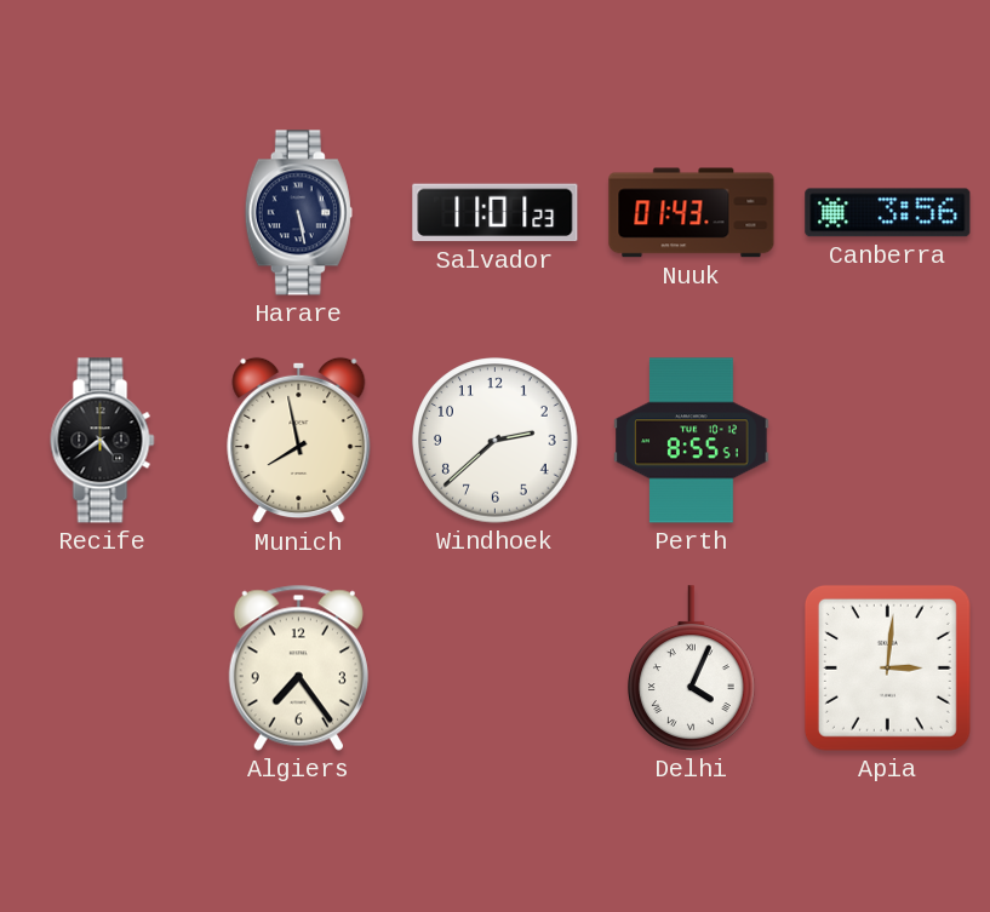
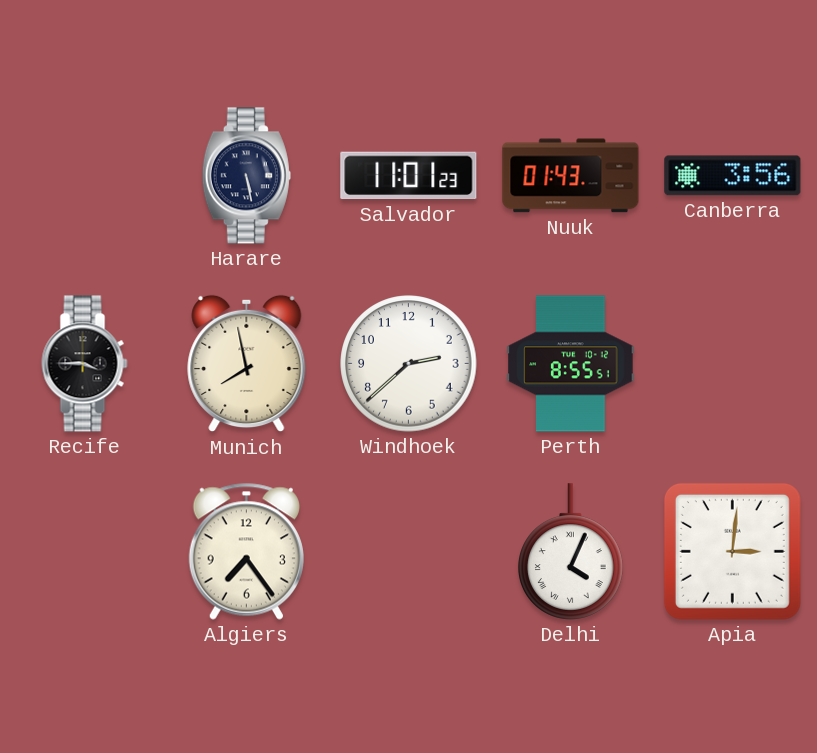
Recife: 4:39 -> 3:45
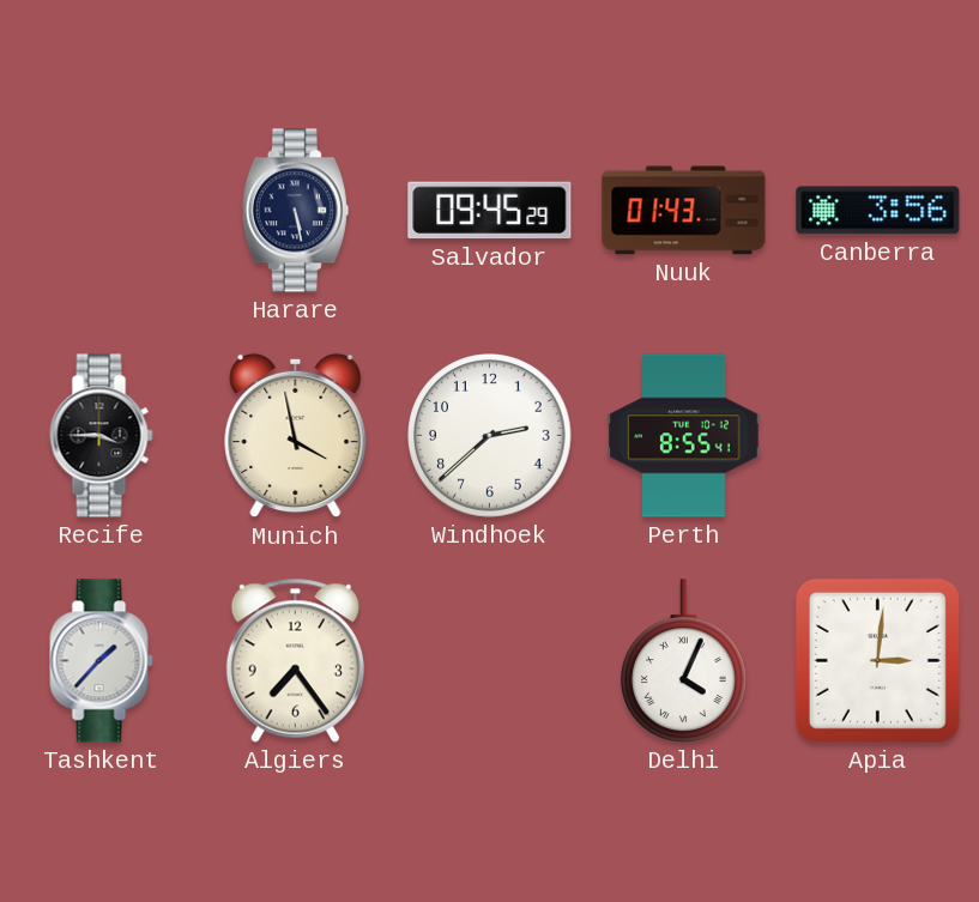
Salvador: 11:01 -> 09:45
Munich: 7:58 -> 3:58
Perth: 8:55:51 -> 8:55:41
Tashkent: none -> 1:37
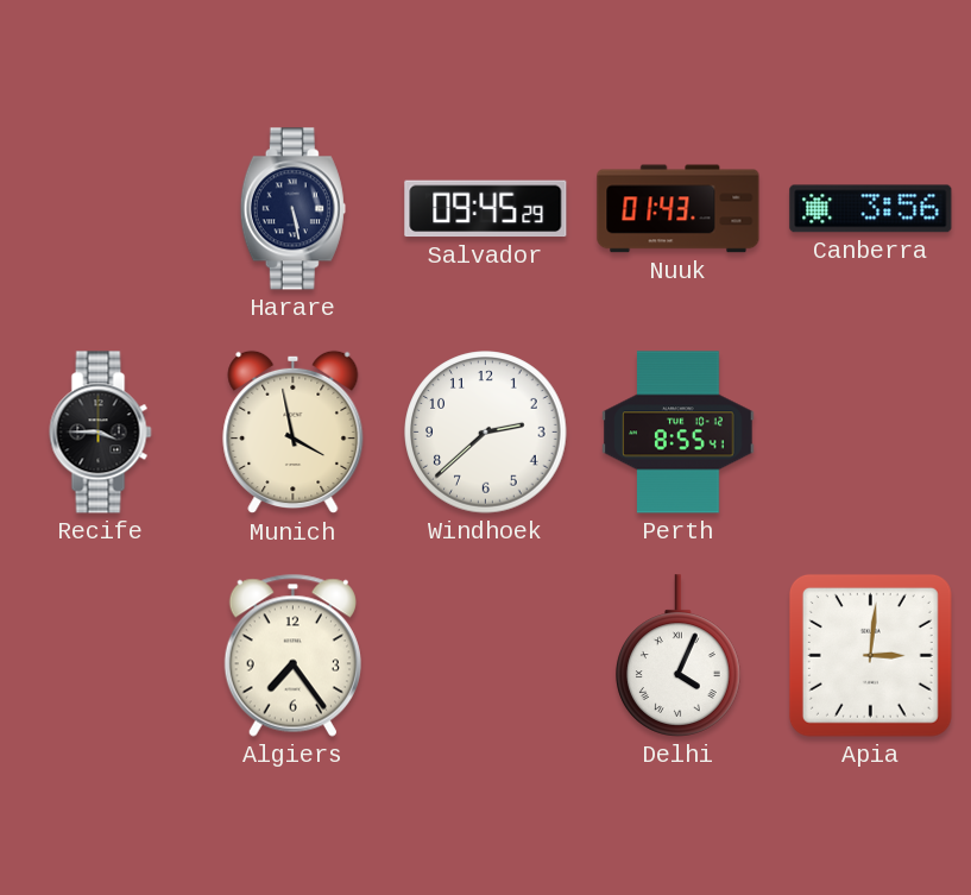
Tashkent: 1:37 -> none
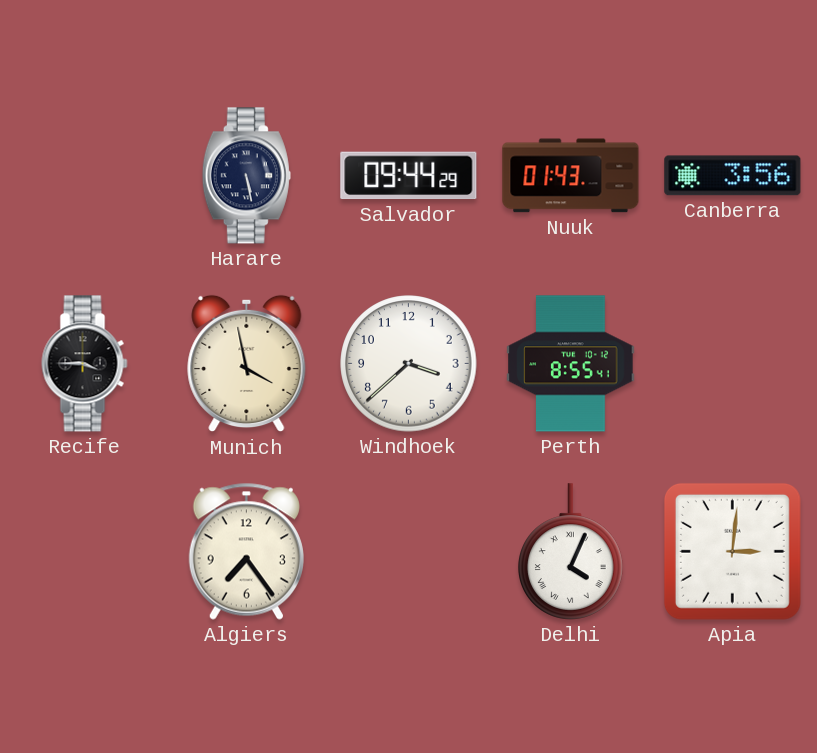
Salvador: 09:45 -> 09:44
Windhoek: 2:38 -> 3:38
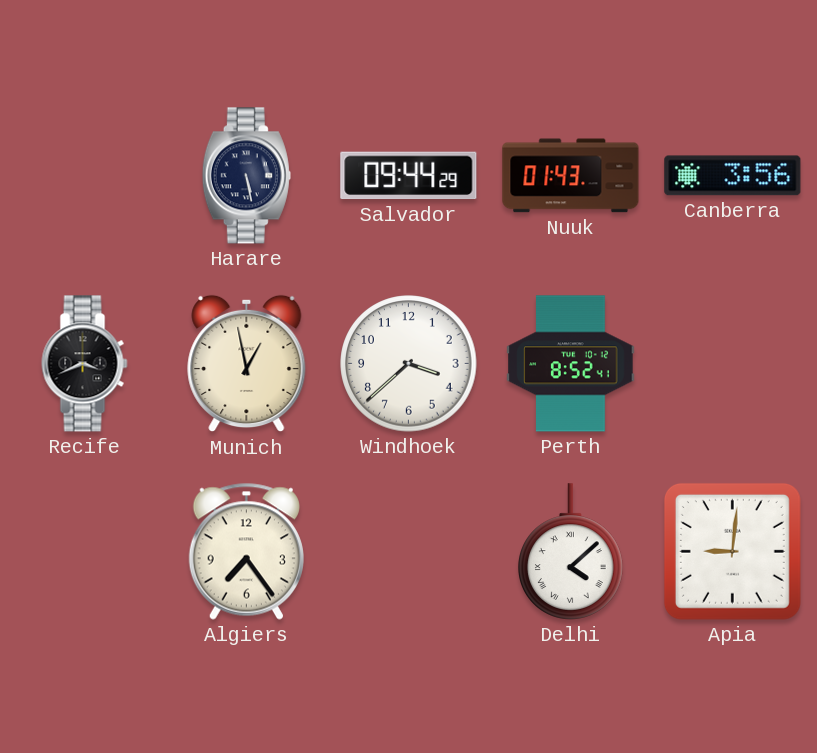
Recife: 3:45 -> 3:41
Munich: 3:58 -> 12:58
Perth: 8:55 -> 8:52
Delhi: 4:04 -> 4:08
Apia: 3:01 -> 9:01
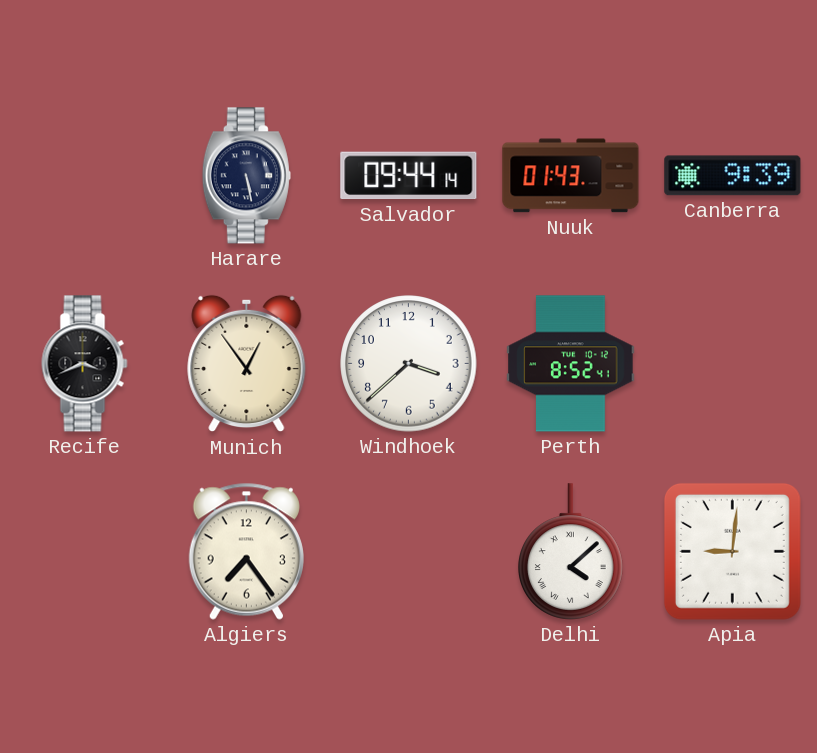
Salvador: 09:44:29 -> 09:44:14
Canberra: 3:56 -> 9:39
Munich: 12:58 -> 12:54
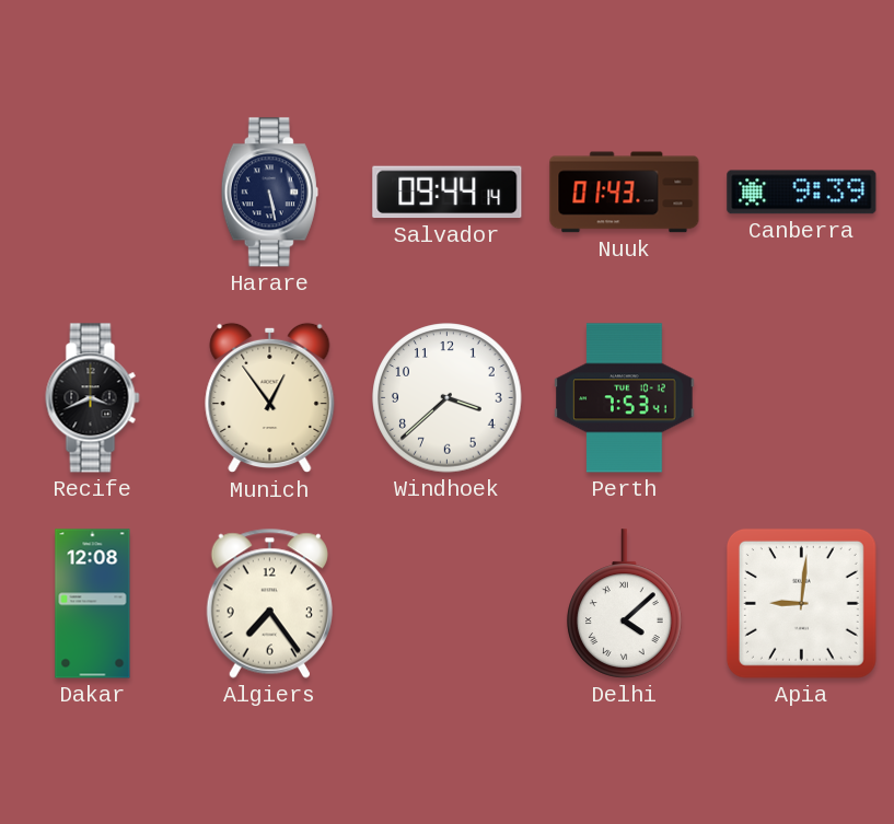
Perth: 8:52 -> 7:53
Dakar: none -> 12:08
